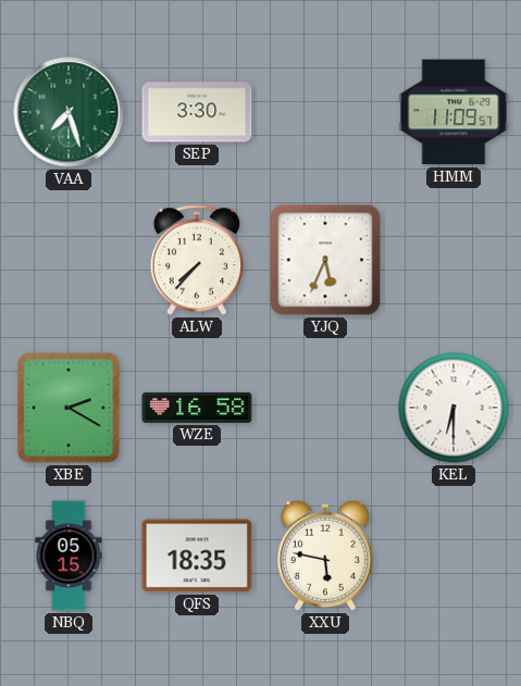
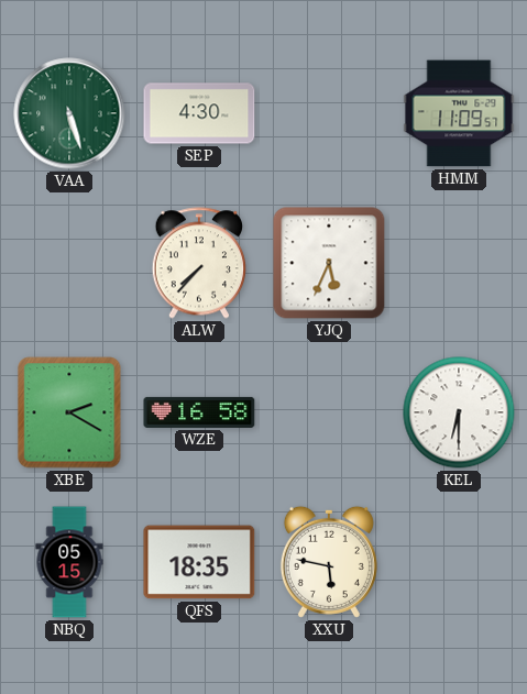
VAA: 7:27 -> 5:27
SEP: 3:30 -> 4:30
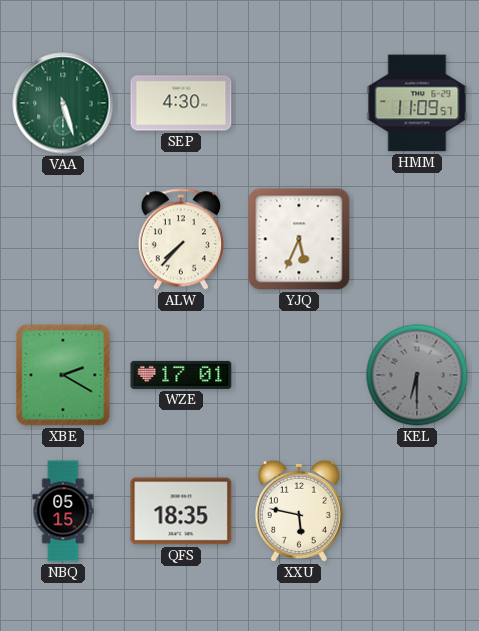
WZE: 16:58 -> 17:01
KEL dial: white -> grey
